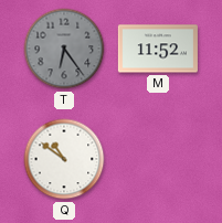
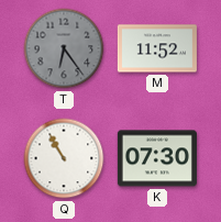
Q: 10:51 -> 10:55
K: none -> 07:30
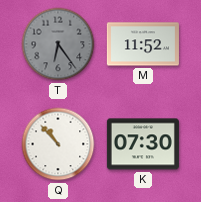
Q: 10:55 -> 10:53
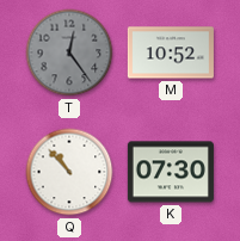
T: 6:24 -> 12:24
M: 11:52 -> 10:52
